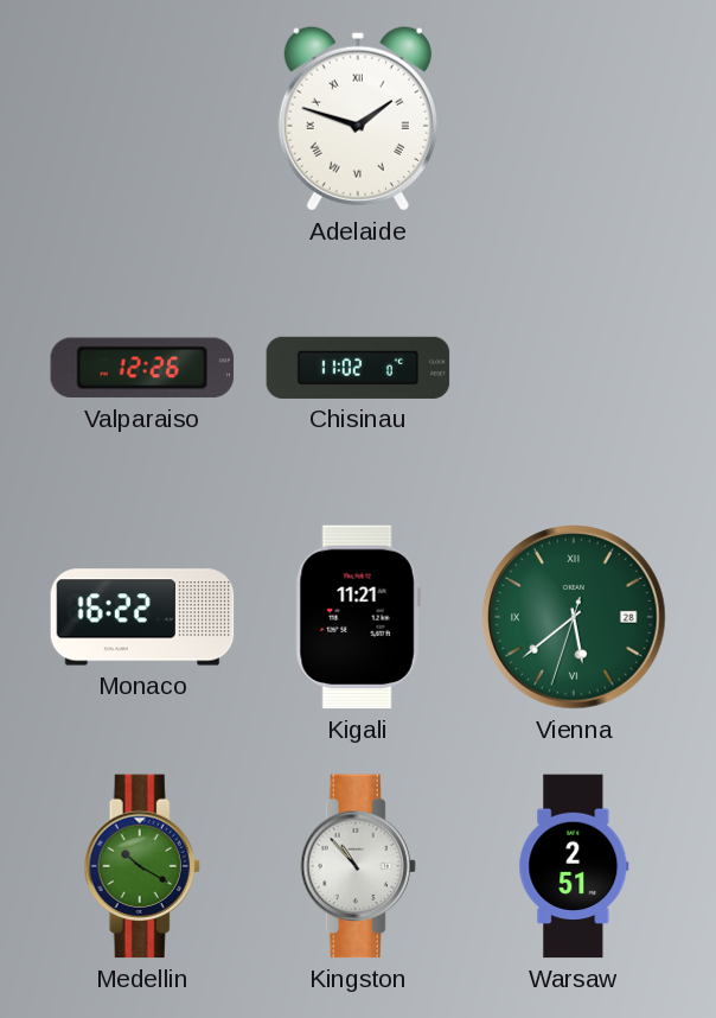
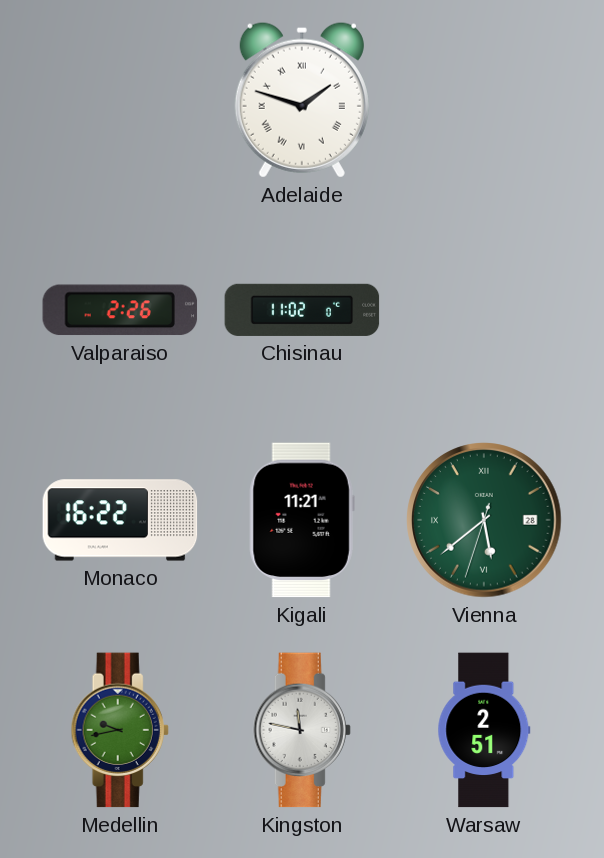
Valparaiso: 12:26 -> 2:26
Medellin: 10:20 -> 9:43
Kingston: 10:53 -> 11:47
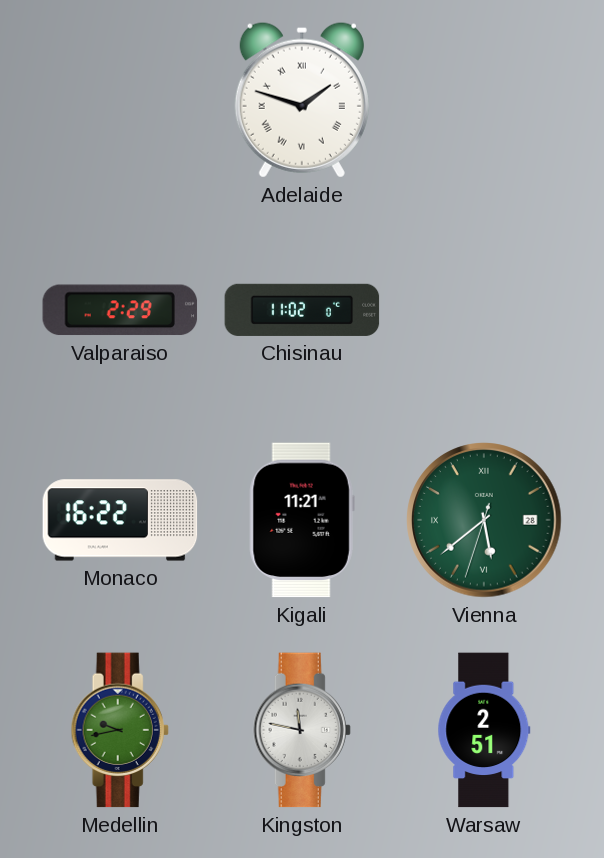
Valparaiso: 2:26 -> 2:29
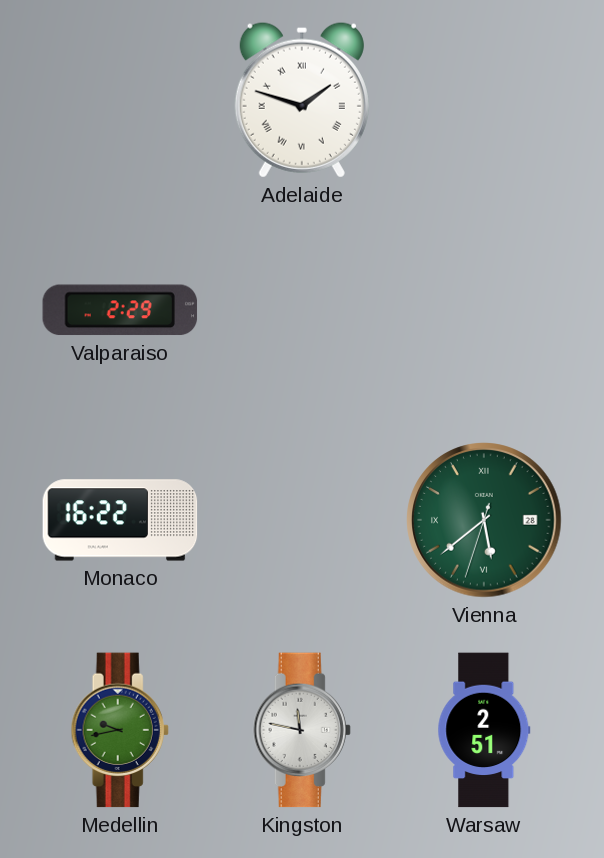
Chisinau: 11:02 -> none
Kigali: 11:21 -> none
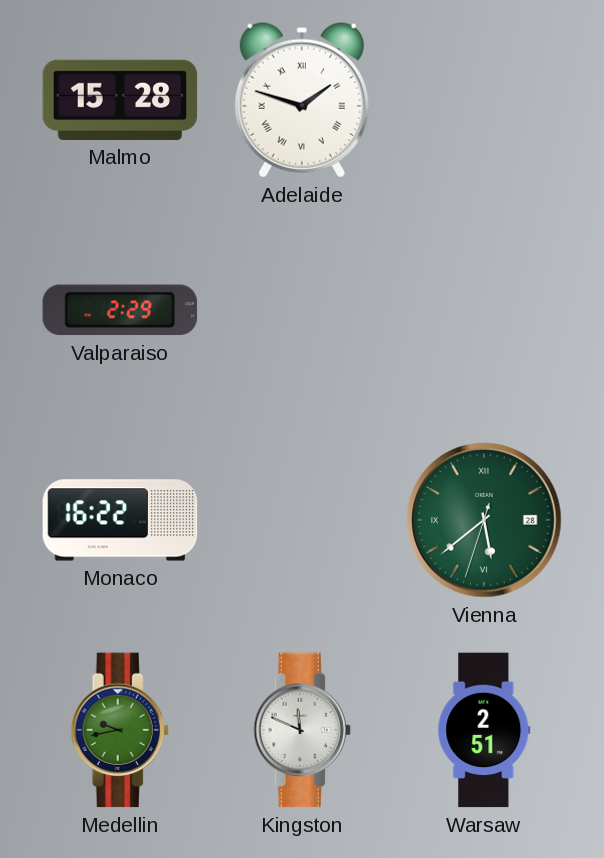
Malmo: none -> 15:28
Kingston: 11:47 -> 11:49
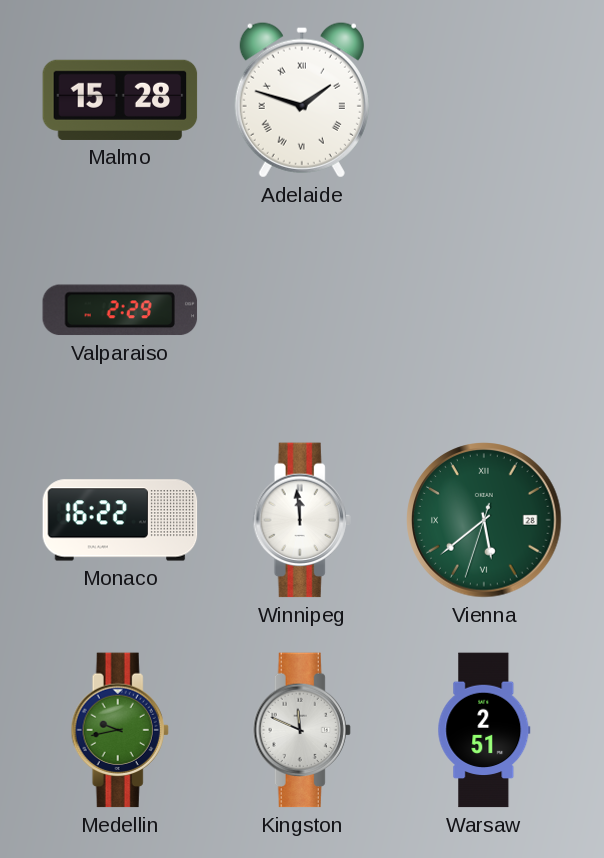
Winnipeg: none -> 11:59
